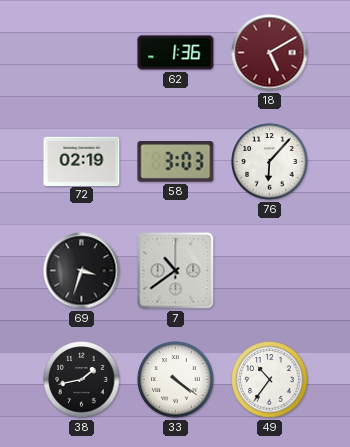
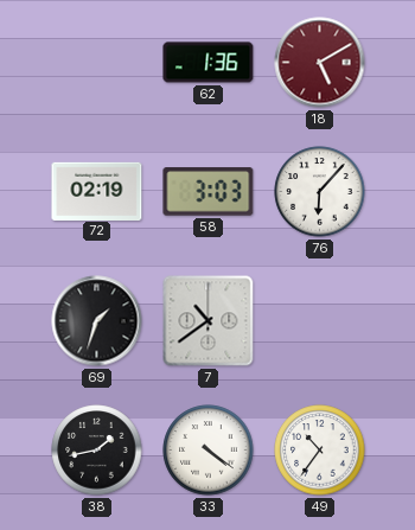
69: 3:33 -> 1:33
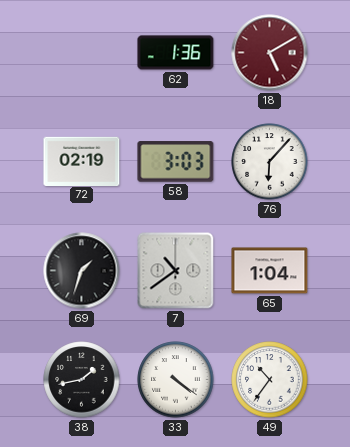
65: none -> 1:04
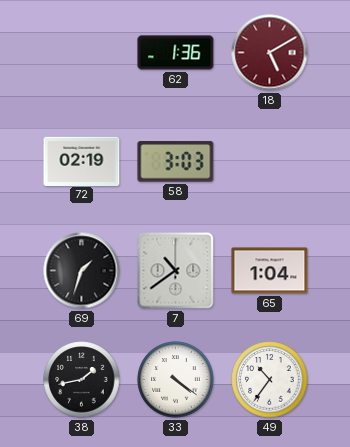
76: 6:07 -> none
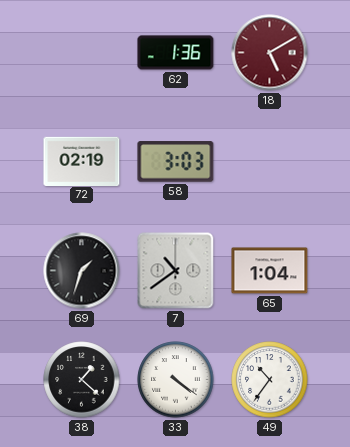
38: 1:43 -> 1:22
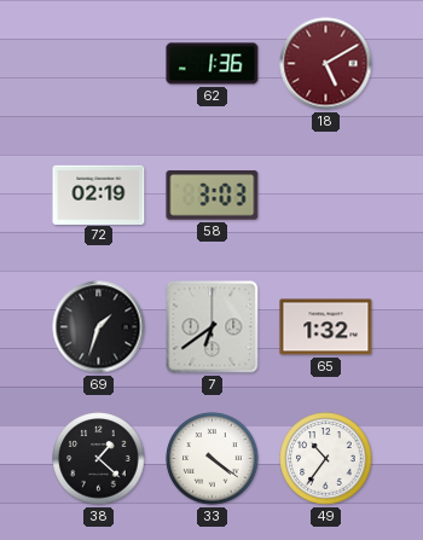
7: 10:39 -> 6:39
65: 1:04 -> 1:32
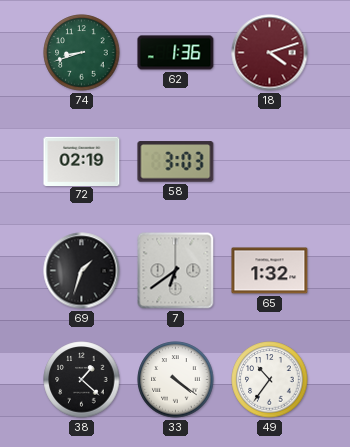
74: none -> 8:42
18: 5:10 -> 4:12
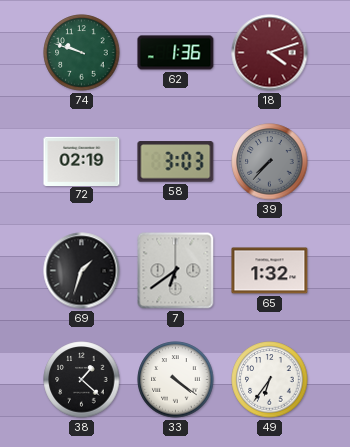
74: 8:42 -> 9:48
39: none -> 7:37
49: 10:36 -> 6:36
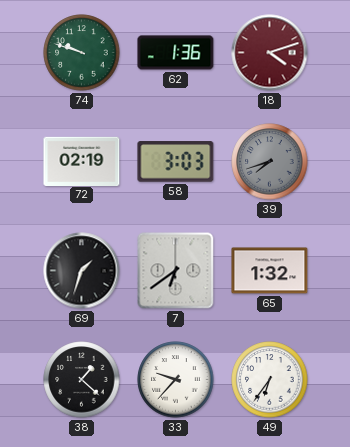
39: 7:37 -> 7:42
33: 4:21 -> 9:37
